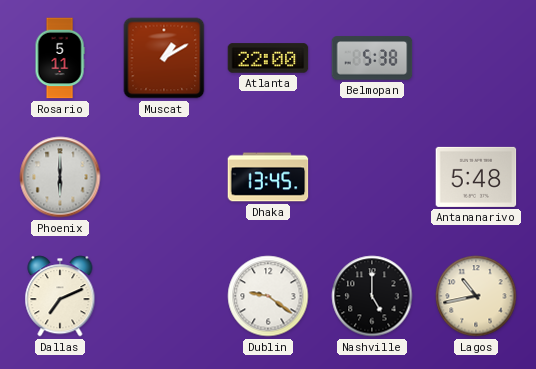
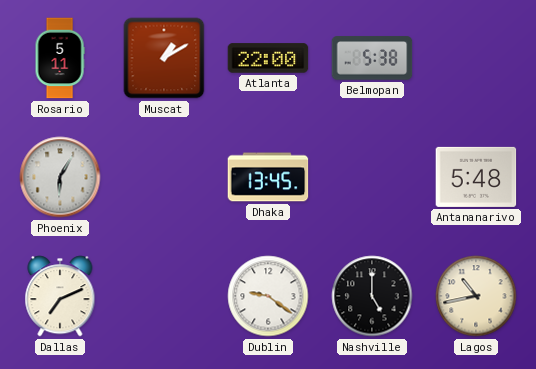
Phoenix: 6:00 -> 6:05
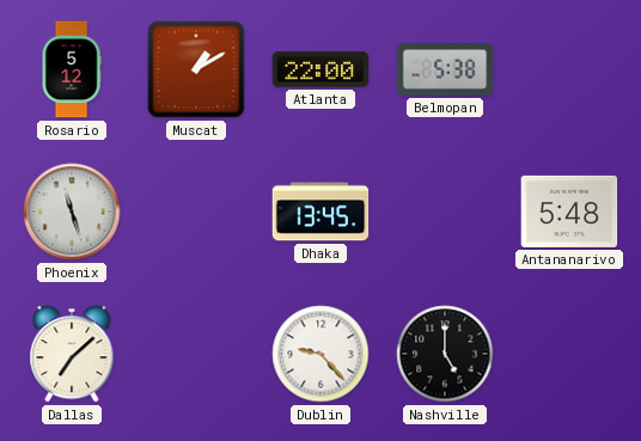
Rosario: 5:11 -> 5:12
Phoenix: 6:05 -> 11:27
Dallas: 7:11 -> 7:08
Dublin: 9:21 -> 9:23
Lagos: 10:43 -> none
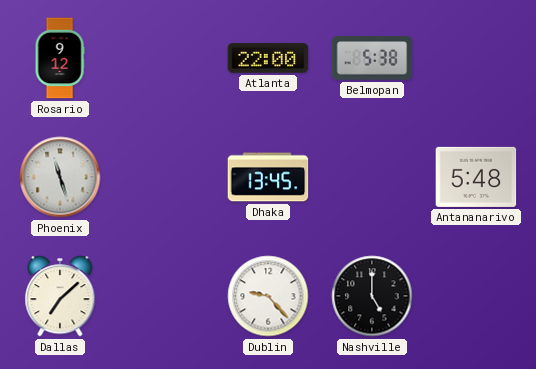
Rosario: 5:12 -> 9:12
Muscat: 1:10 -> none
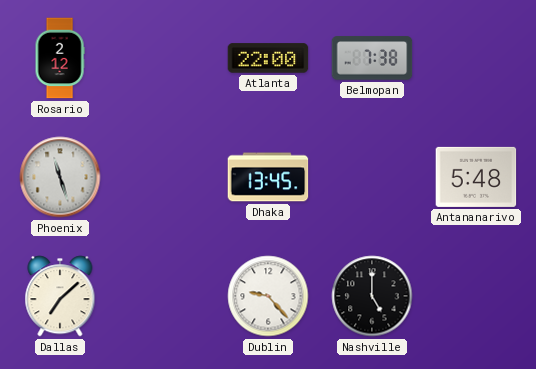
Rosario: 9:12 -> 2:12
Belmopan: 5:38 -> 7:38
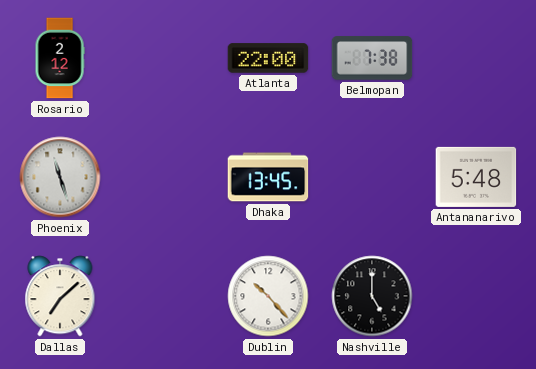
Dublin: 9:23 -> 10:23
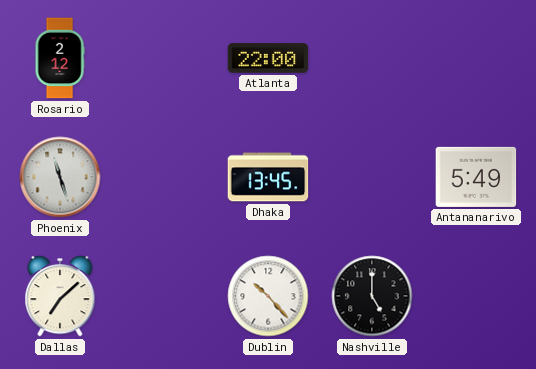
Belmopan: 7:38 -> none
Antananarivo: 5:48 -> 5:49
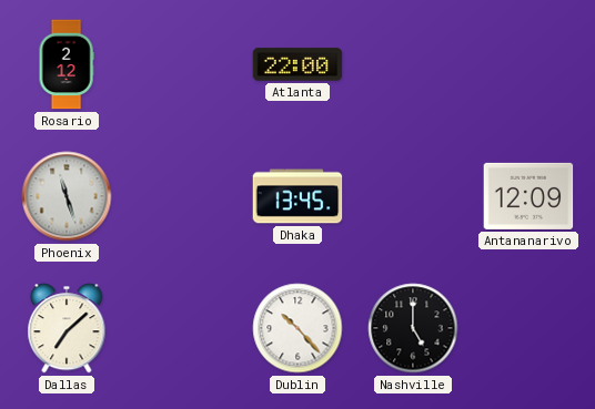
Antananarivo: 5:49 -> 12:09
